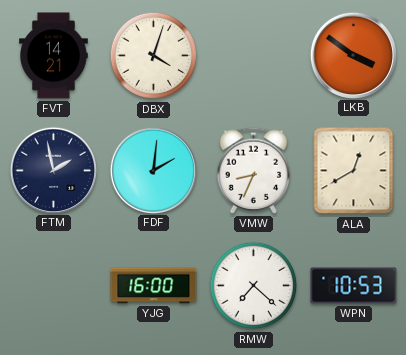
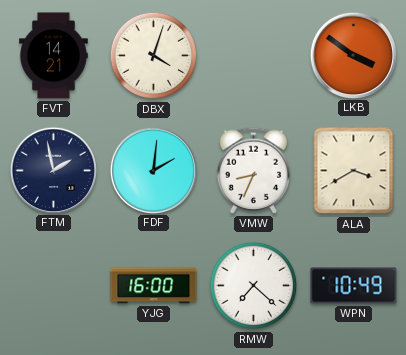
ALA: 12:40 -> 3:40
WPN: 10:53 -> 10:49
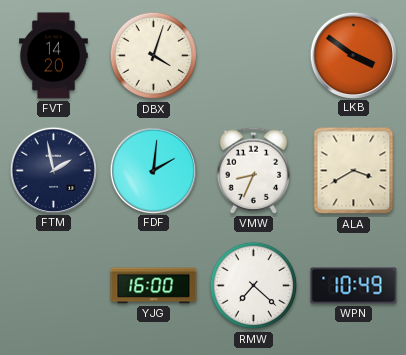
FVT: 14:21 -> 14:20
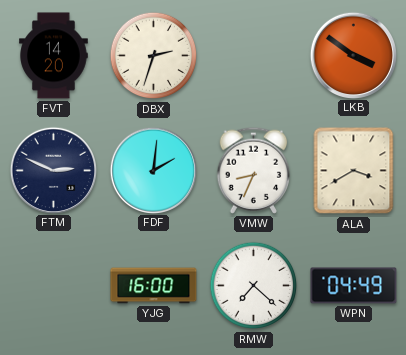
DBX: 4:03 -> 2:33
FTM: 1:58 -> 2:49
WPN: 10:49 -> 04:49
